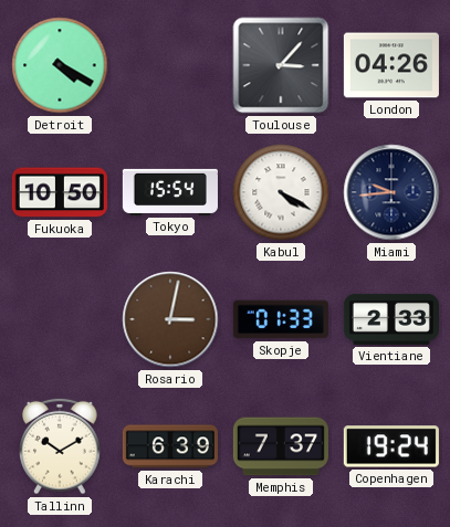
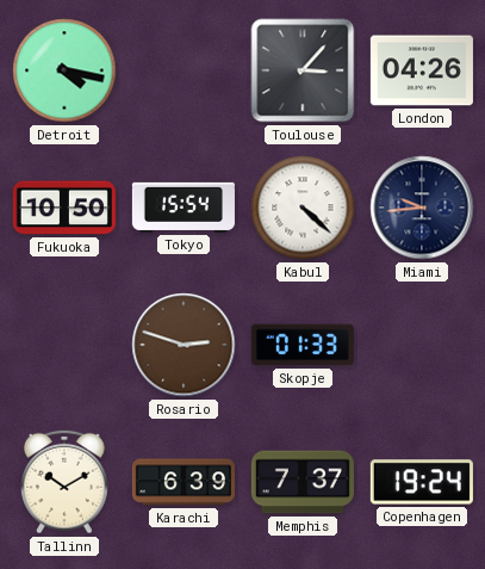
Detroit: 4:20 -> 4:17
Kabul: 4:20 -> 4:22
Rosario: 3:02 -> 2:48
Vientiane: 2:33 -> none
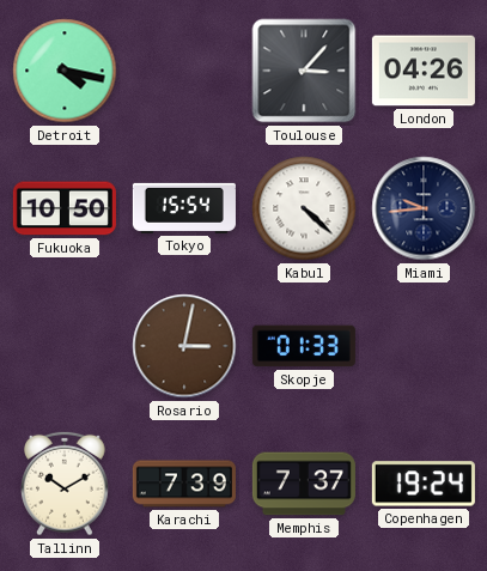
Rosario: 2:48 -> 3:02
Karachi: 6:39 -> 7:39
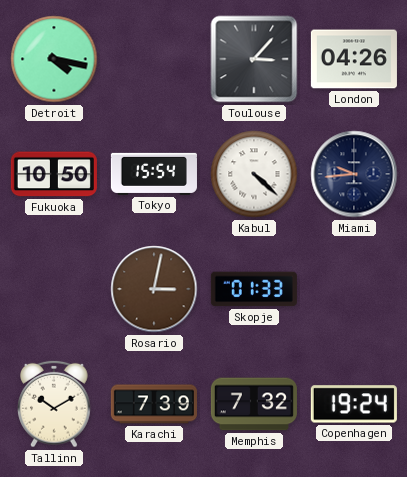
Memphis: 7:37 -> 7:32
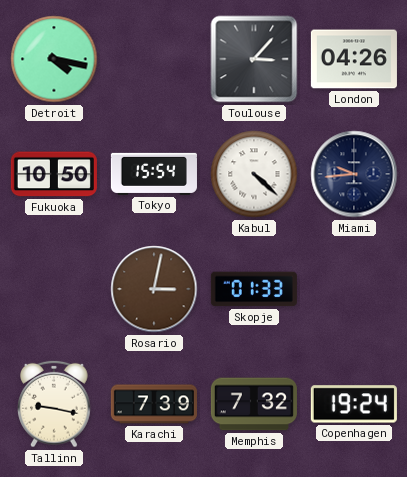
Tallinn: 10:10 -> 9:17
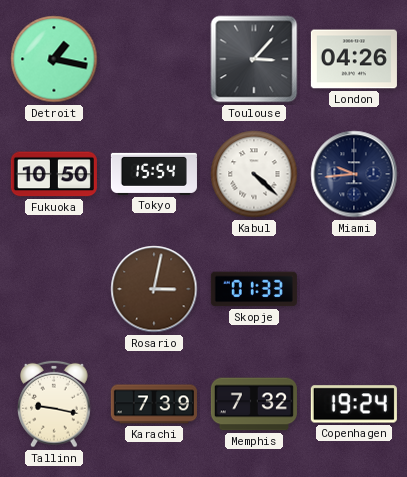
Detroit: 4:17 -> 1:17
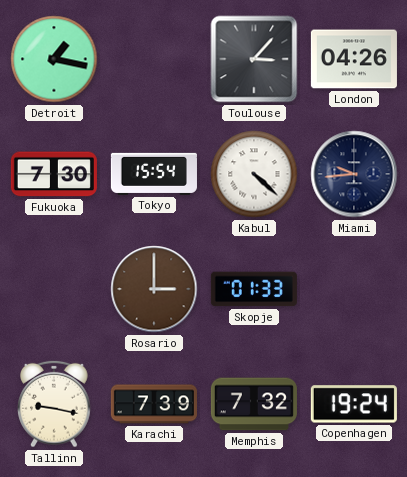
Fukuoka: 10:50 -> 7:30
Rosario: 3:02 -> 3:00
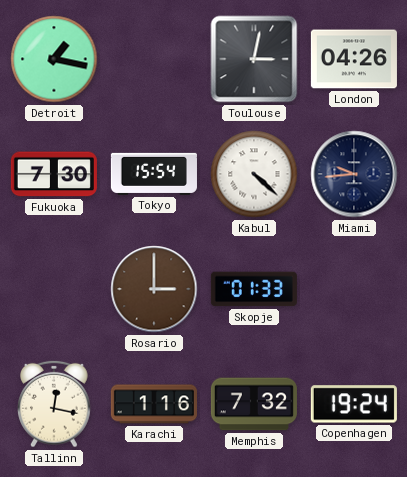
Toulouse: 3:07 -> 3:02
Tallinn: 9:17 -> 12:17
Karachi: 7:39 -> 1:16
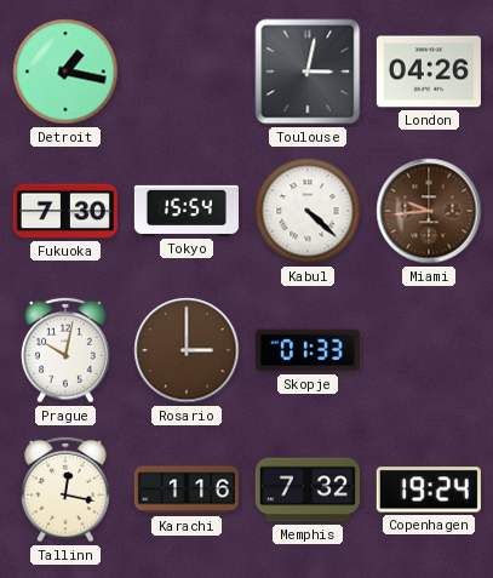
Miami dial: navy -> brown
Prague: none -> 10:02
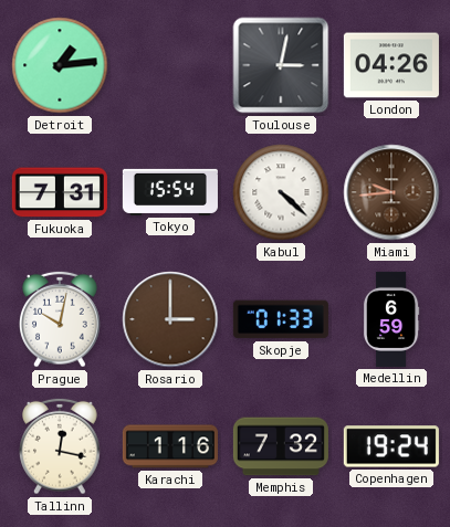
Detroit: 1:17 -> 1:14
Fukuoka: 7:30 -> 7:31
Medellin: none -> 6:59
